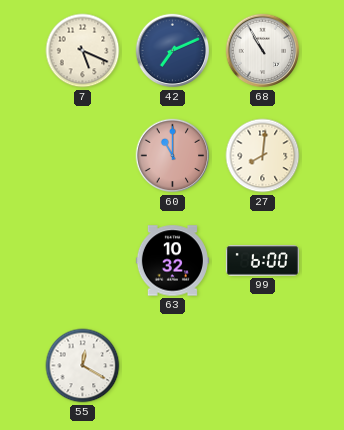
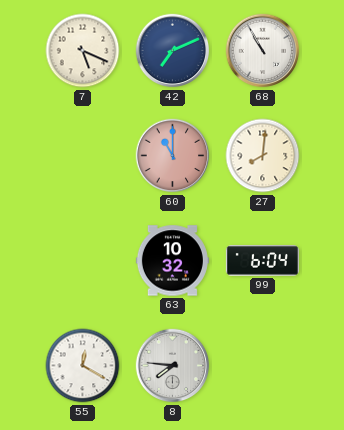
99: 6:00 -> 6:04
8: none -> 7:46
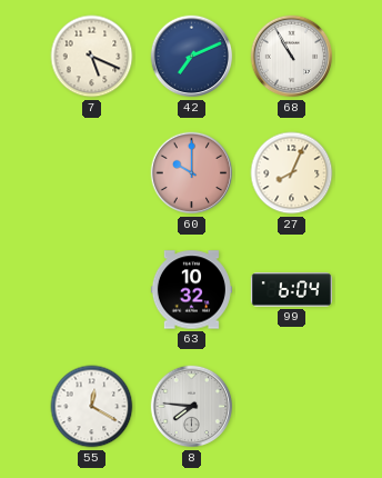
60: 11:00 -> 10:00
27: 8:01 -> 8:04
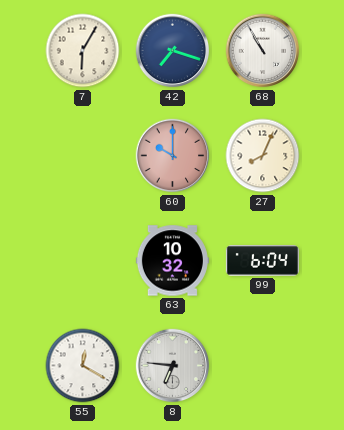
7: 5:19 -> 6:05
42: 7:11 -> 7:18
8: 7:46 -> 6:46
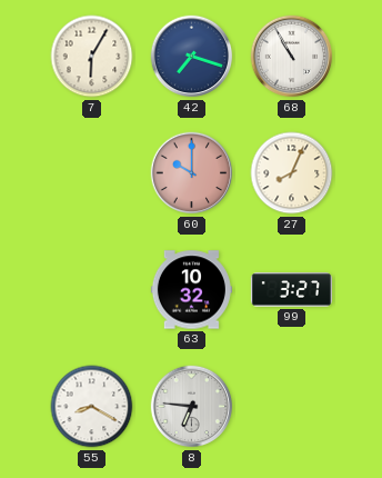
99: 6:04 -> 3:27
55: 12:20 -> 8:20
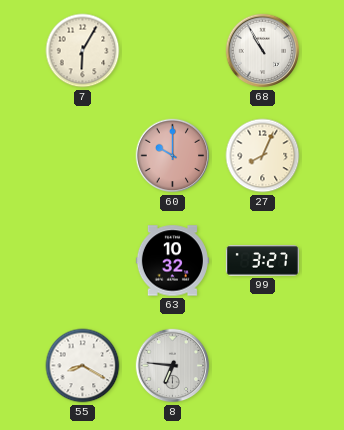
42: 7:18 -> none
